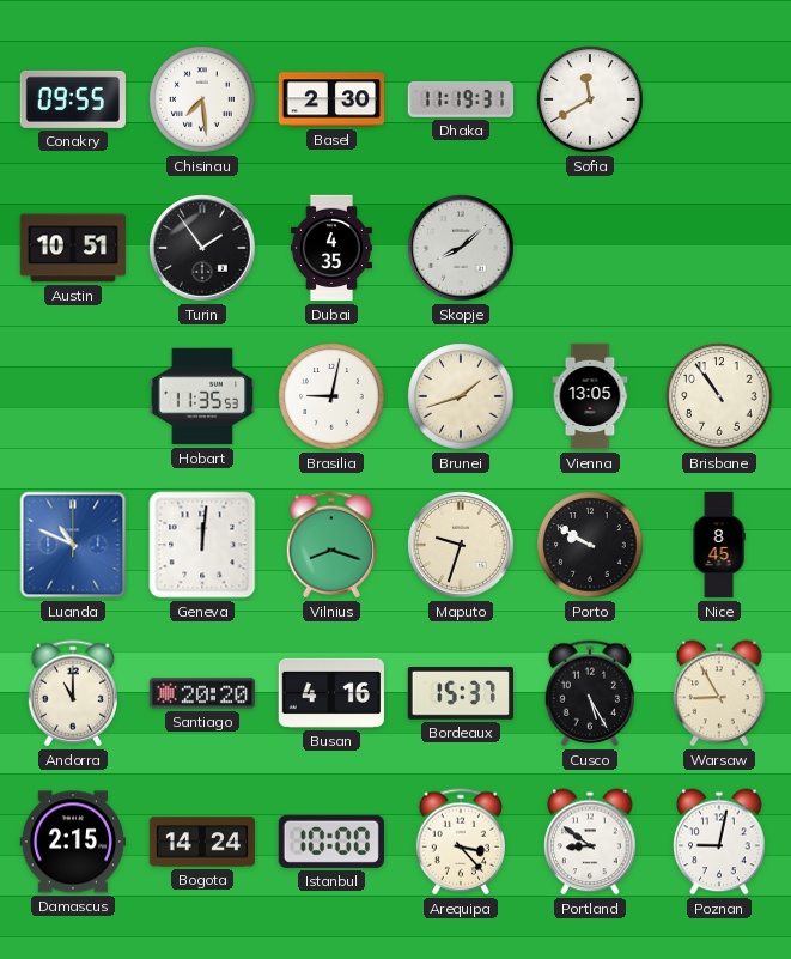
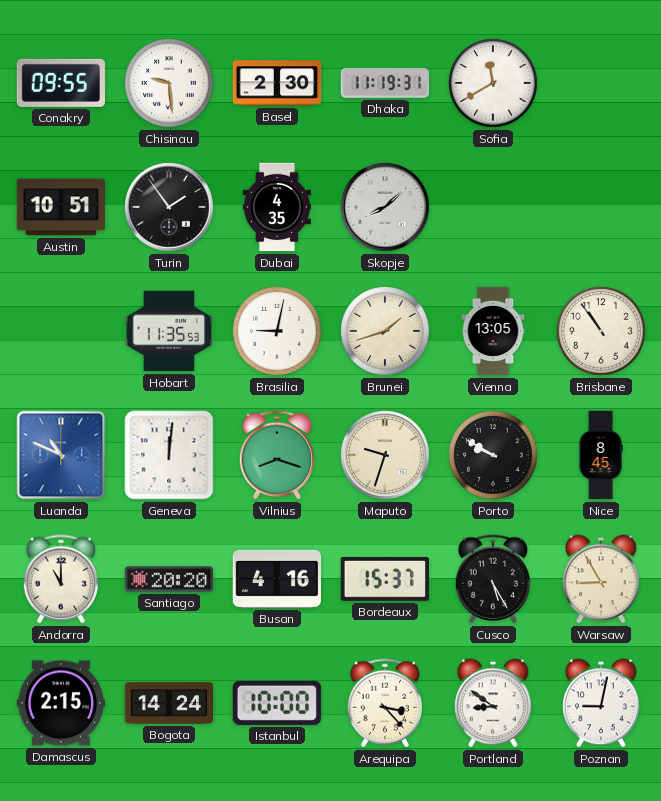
Chisinau: 7:29 -> 9:29
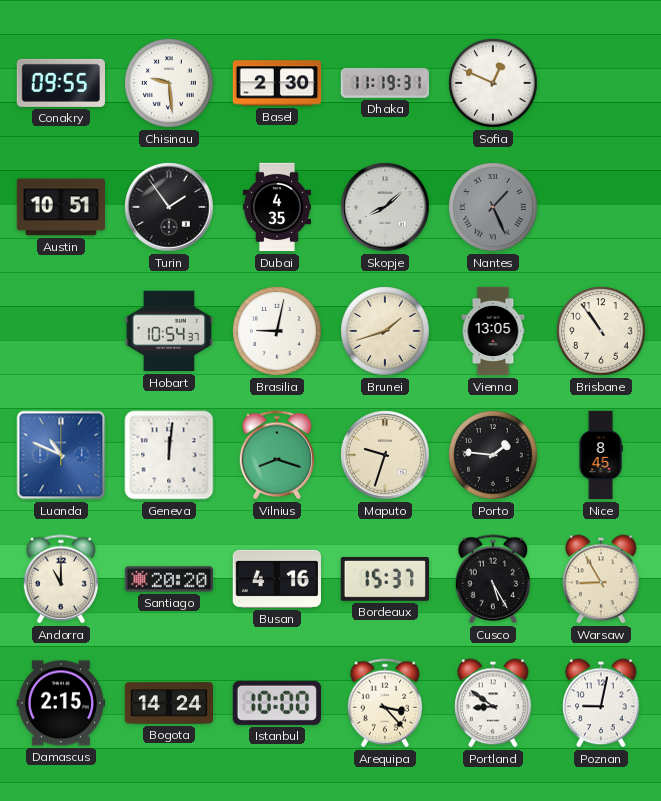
Sofia: 11:40 -> 12:49
Nantes: none -> 1:26
Hobart: 11:35 -> 10:54
Porto: 9:50 -> 1:46
